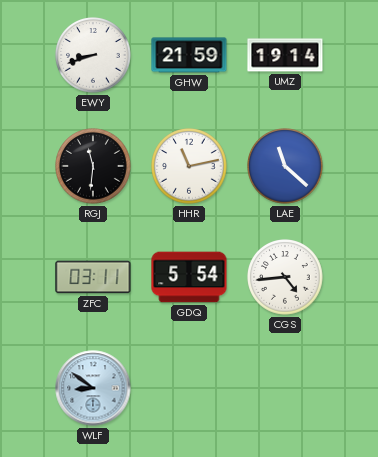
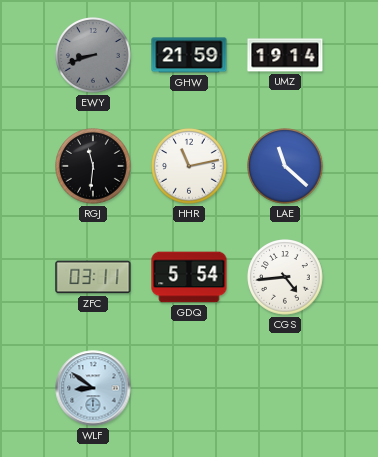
EWY dial: white -> grey
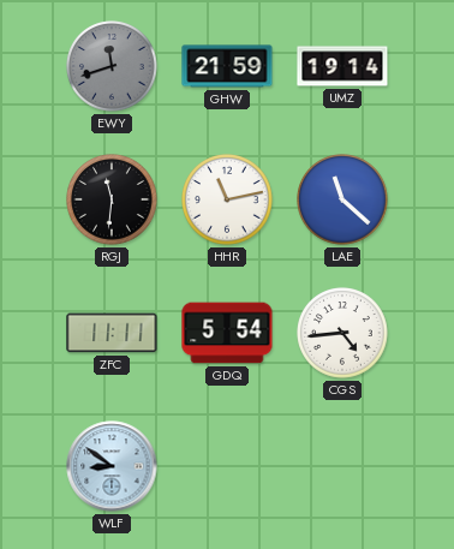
EWY: 8:42 -> 11:42
ZFC: 03:11 -> 11:11
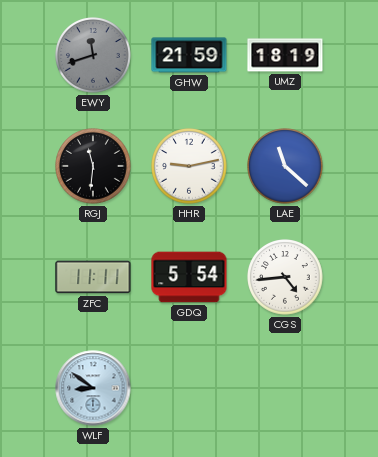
UMZ: 19:14 -> 18:19
HHR: 11:13 -> 9:13
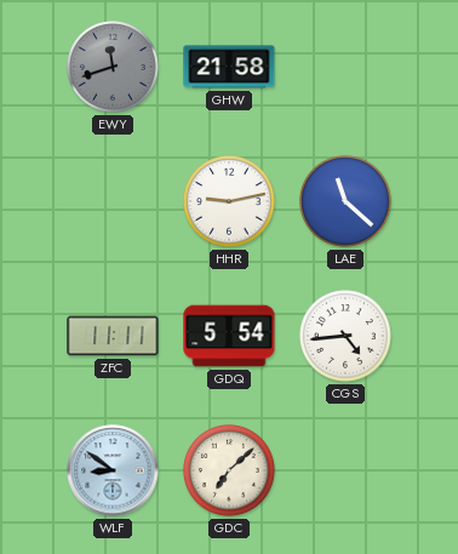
GHW: 21:59 -> 21:58
UMZ: 18:19 -> none
RGJ: 11:31 -> none
GDC: none -> 7:08
